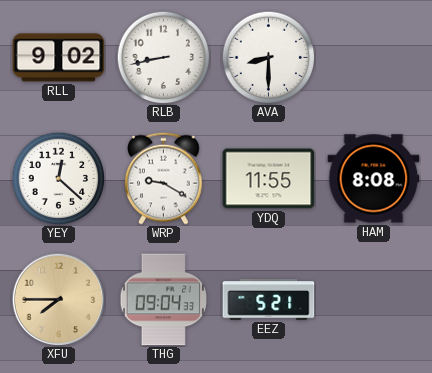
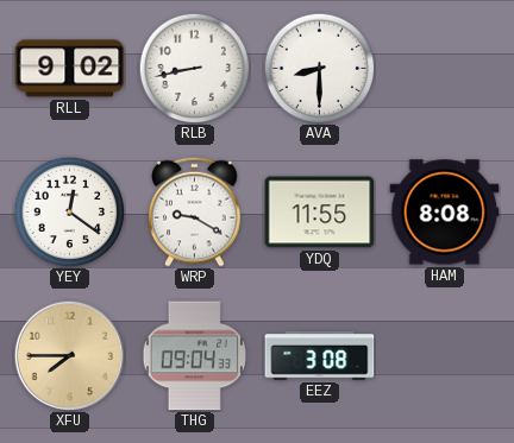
YEY: 12:22 -> 12:21
EEZ: 5:21 -> 3:08
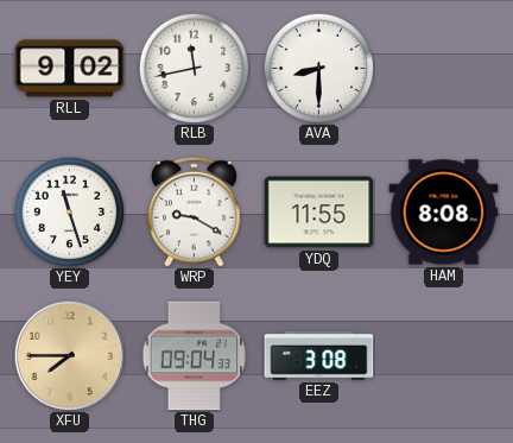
RLB: 8:43 -> 11:43
YEY: 12:21 -> 11:27
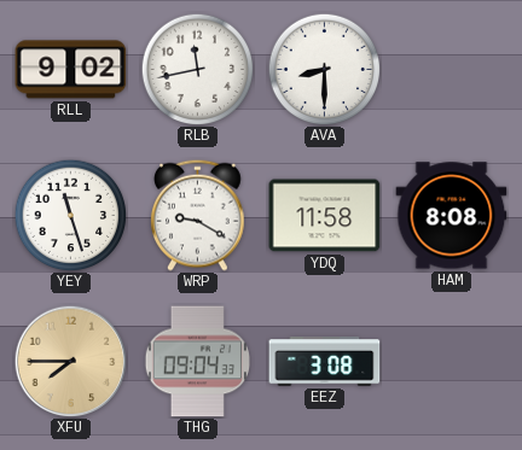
YDQ: 11:55 -> 11:58
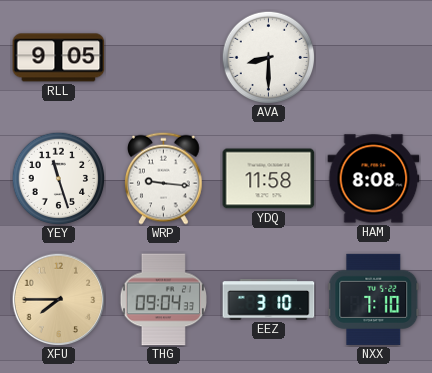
RLL: 9:02 -> 9:05
RLB: 11:43 -> none
WRP: 9:20 -> 9:16
EEZ: 3:08 -> 3:10
NXX: none -> 7:10
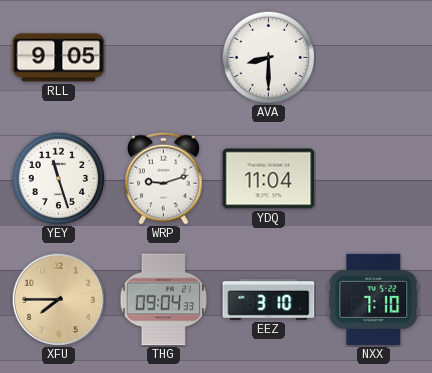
WRP: 9:16 -> 9:12
YDQ: 11:58 -> 11:04
HAM: 8:08 -> none
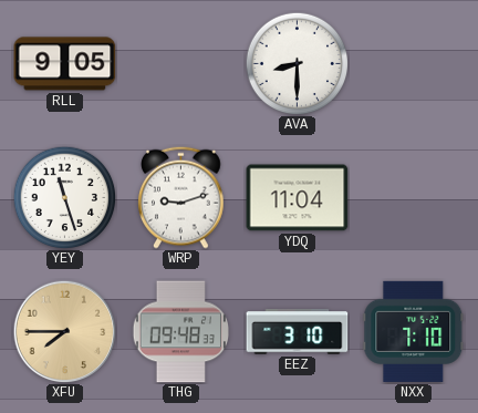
THG: 09:04 -> 09:48
